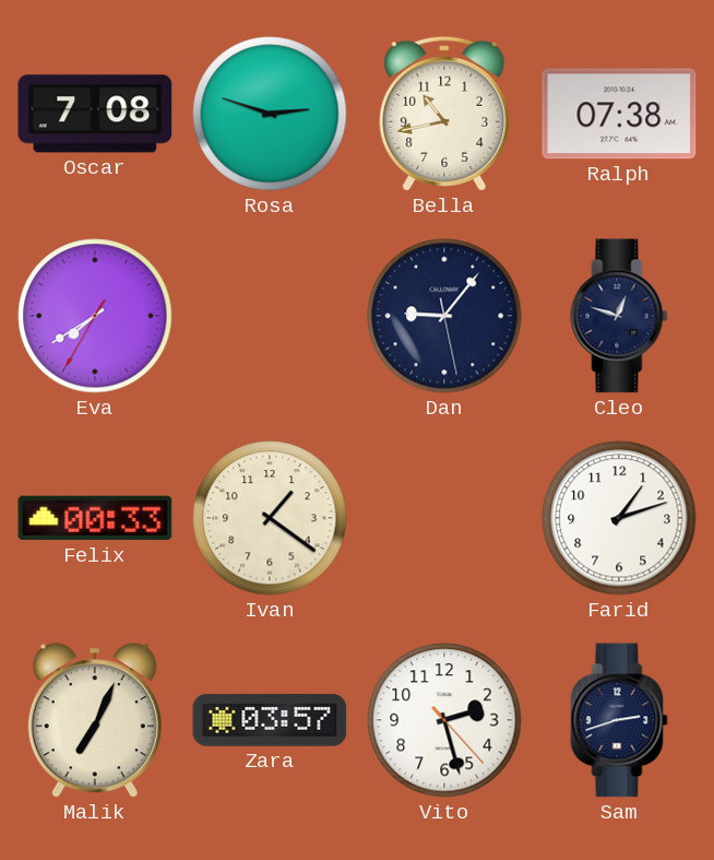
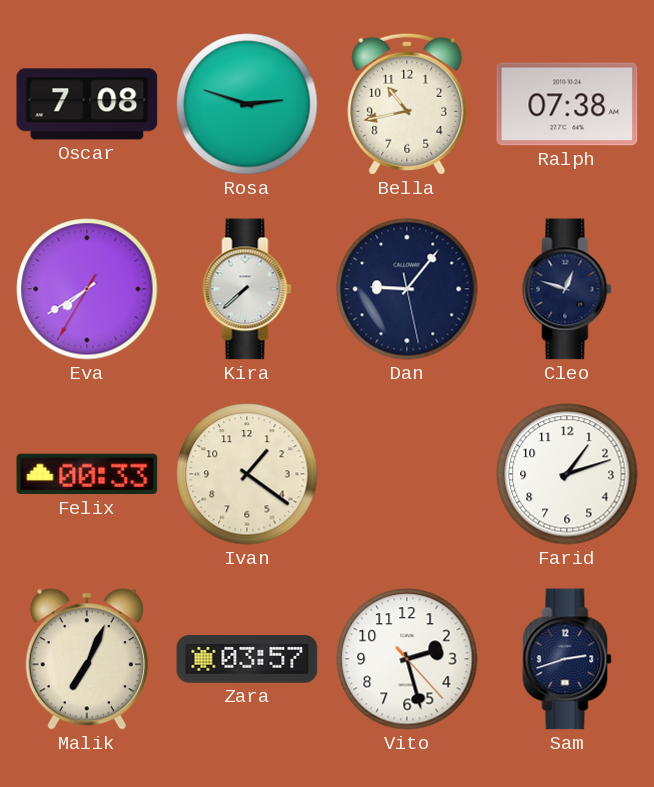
Kira: none -> 7:38
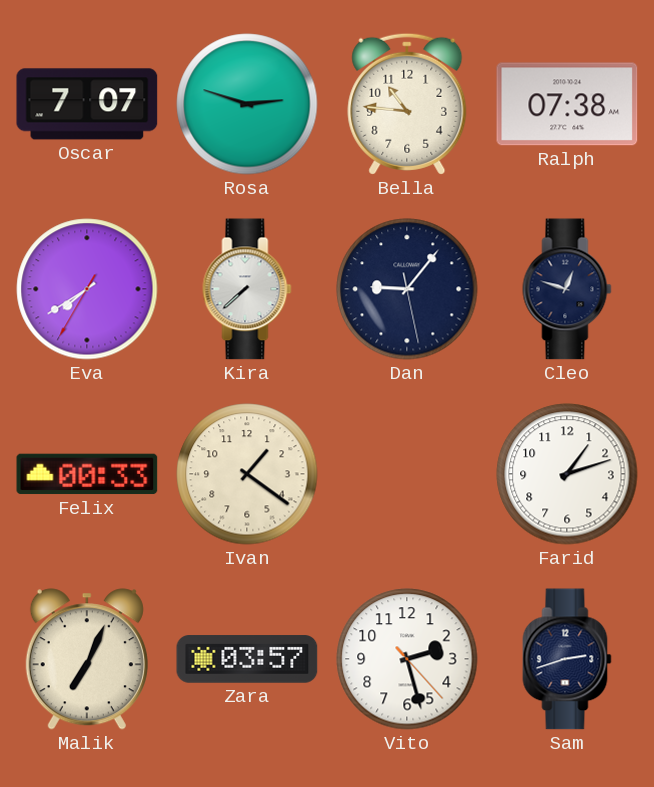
Oscar: 7:08 -> 7:07
Bella: 10:43 -> 10:46
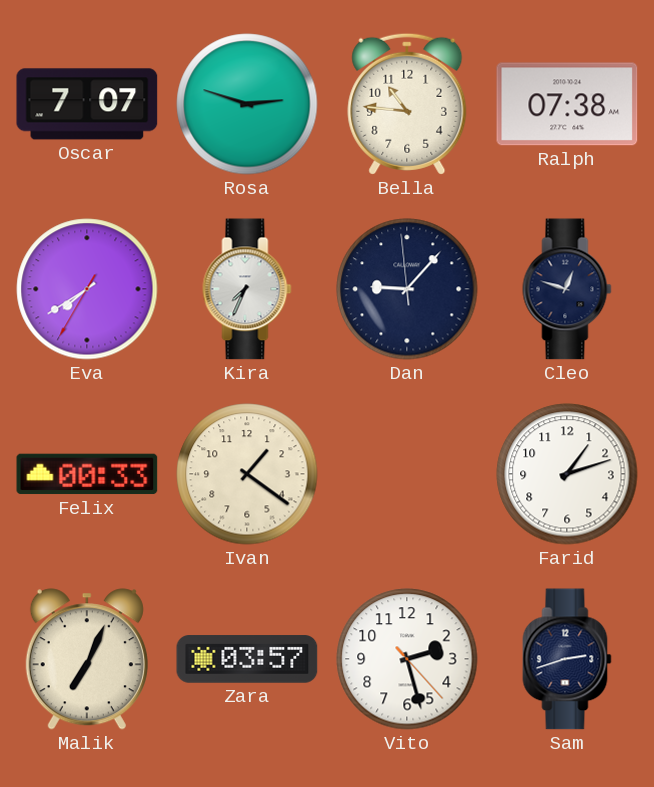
Kira: 7:38 -> 7:34
Dan: 9:06:28 -> 9:06:59
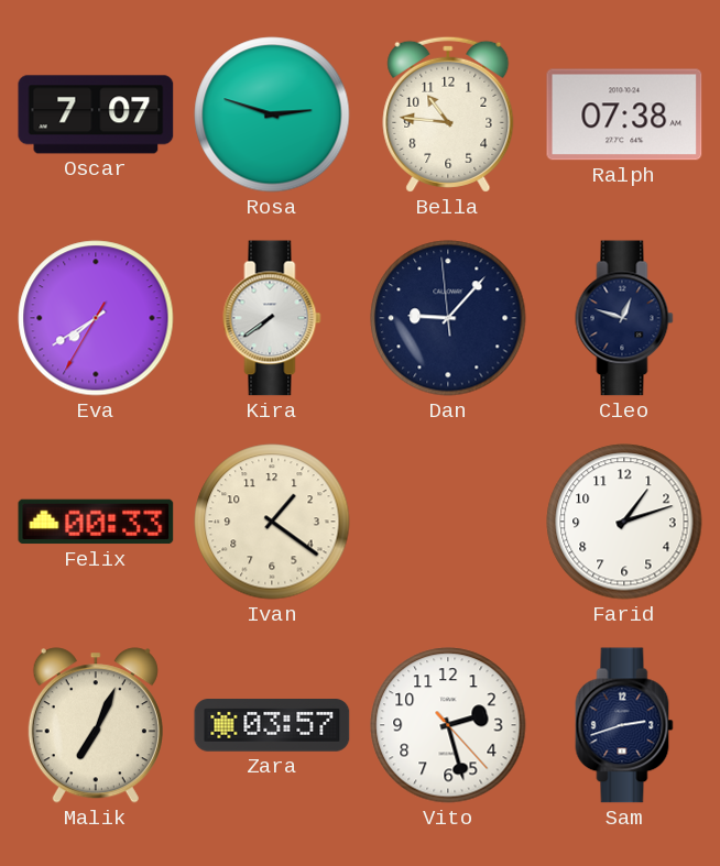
Kira: 7:34 -> 7:39
